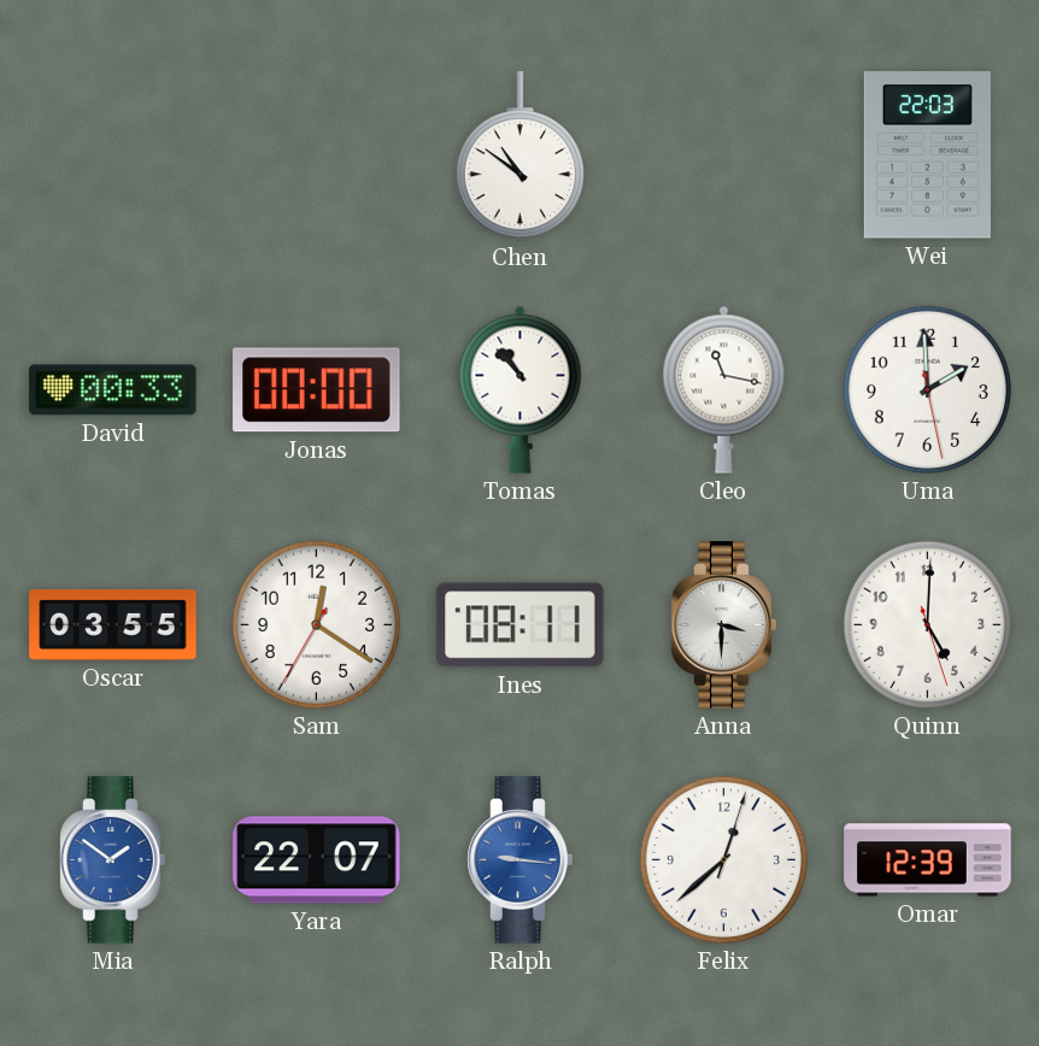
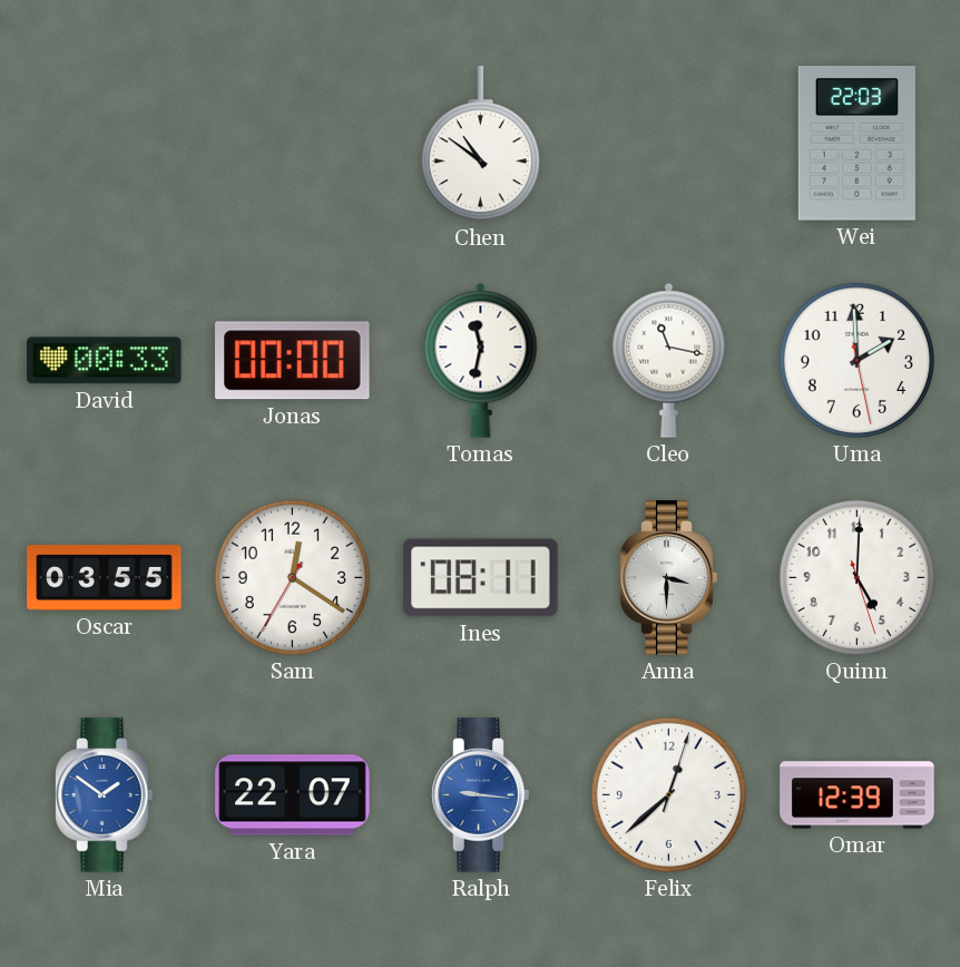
Tomas: 10:53 -> 11:32
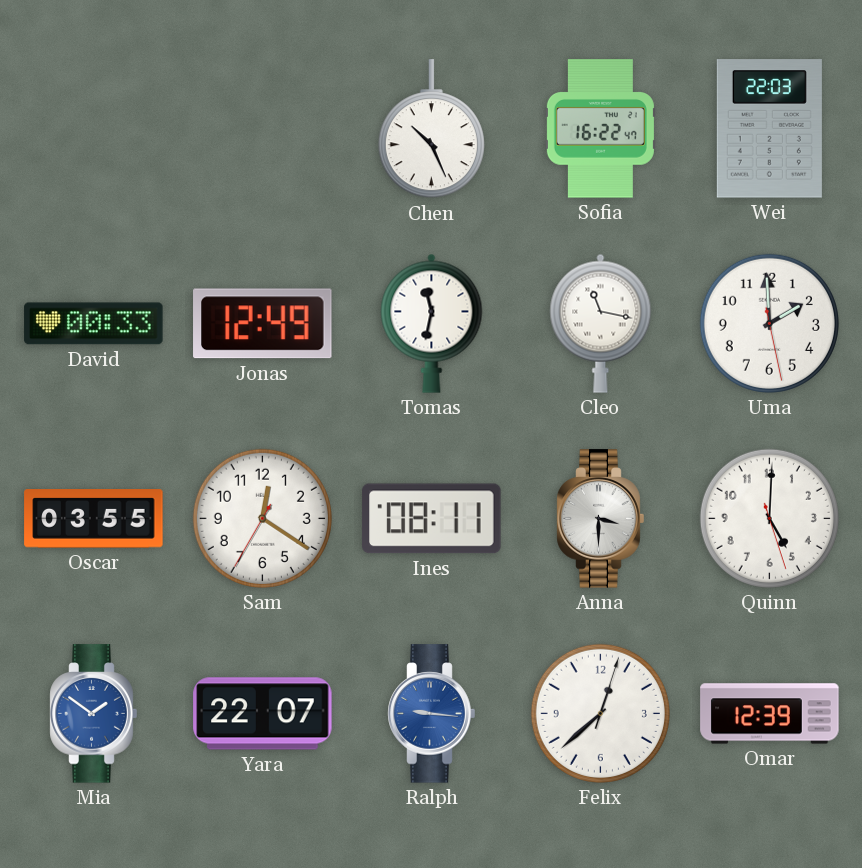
Chen: 10:51 -> 10:26
Sofia: none -> 16:22
Jonas: 00:00 -> 12:49
